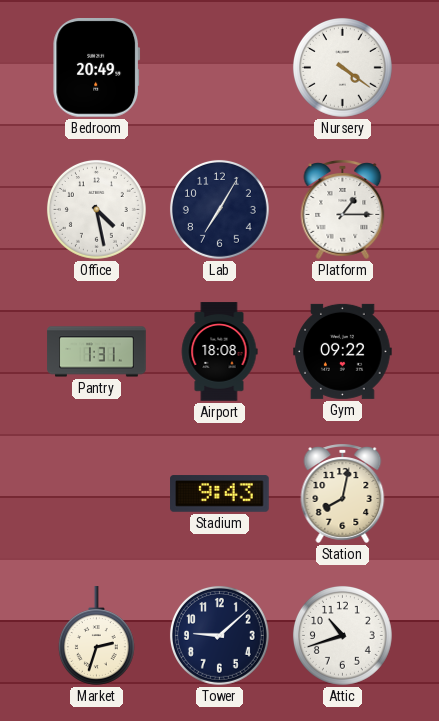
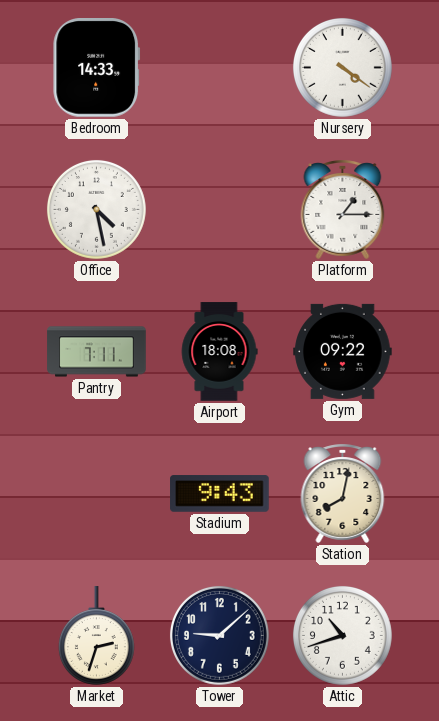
Bedroom: 20:49 -> 14:33
Lab: 7:05 -> none
Pantry: 1:31 -> 7:11
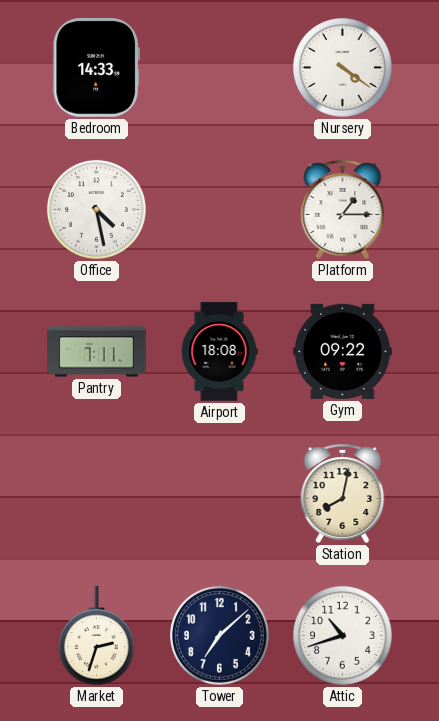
Stadium: 9:43 -> none
Tower: 9:08 -> 7:08
